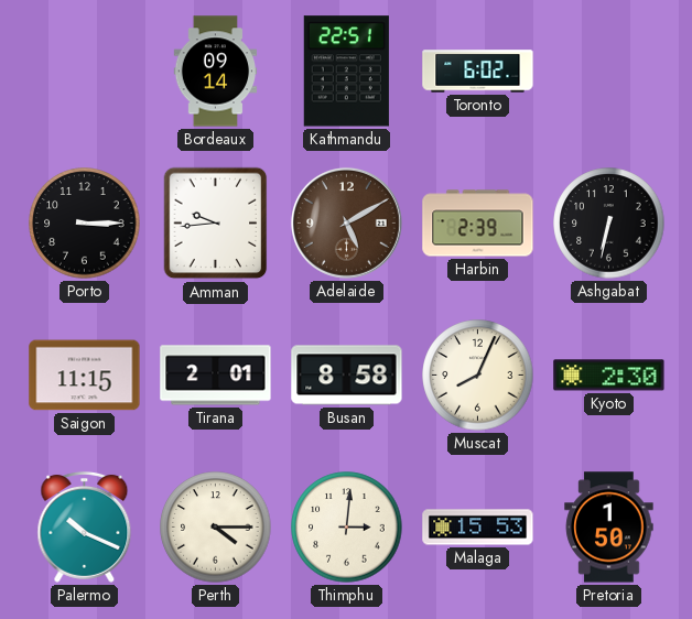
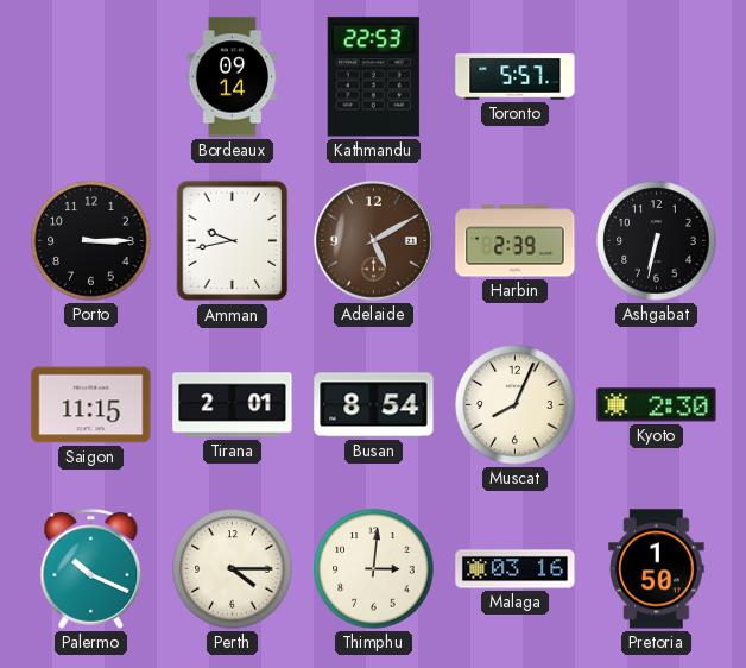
Kathmandu: 22:51 -> 22:53
Toronto: 6:02 -> 5:57
Amman: 9:44 -> 9:43
Busan: 8:58 -> 8:54
Malaga: 15:53 -> 03:16
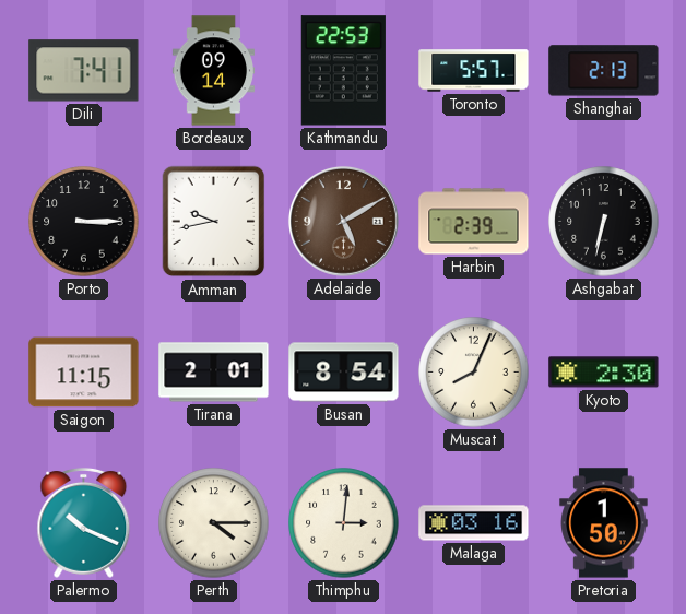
Dili: none -> 7:41
Shanghai: none -> 2:13
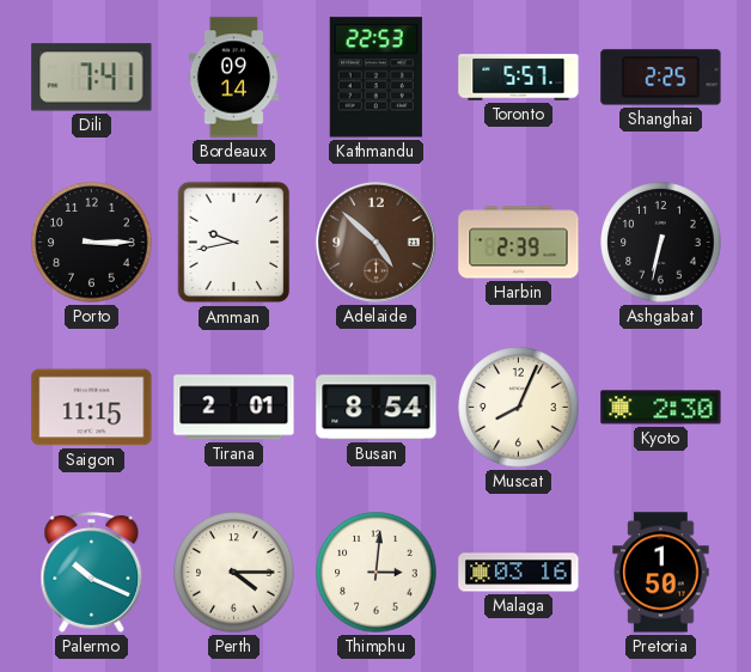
Shanghai: 2:13 -> 2:25
Adelaide: 5:10 -> 4:52
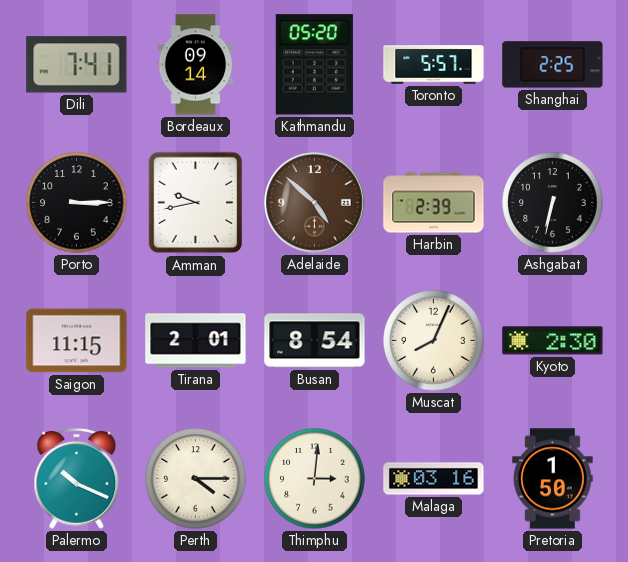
Kathmandu: 22:53 -> 05:20
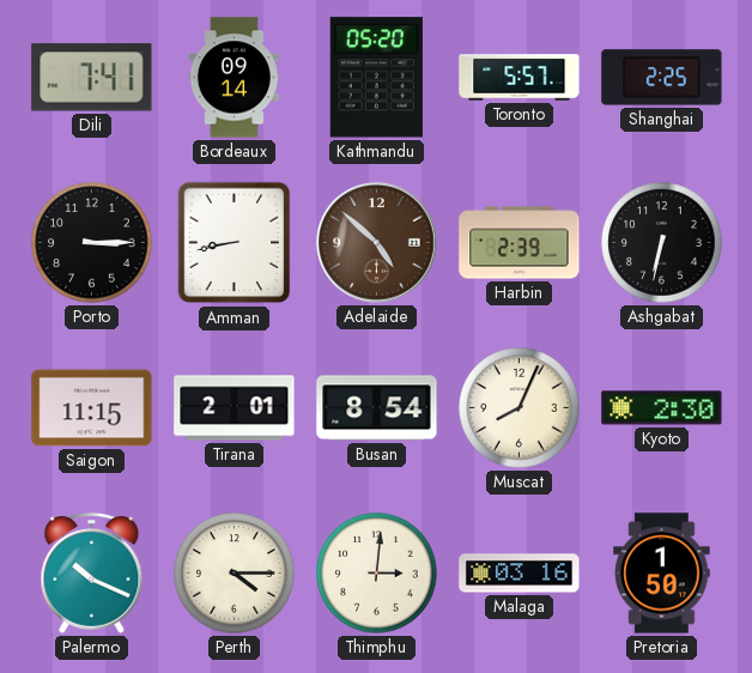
Amman: 9:43 -> 8:43
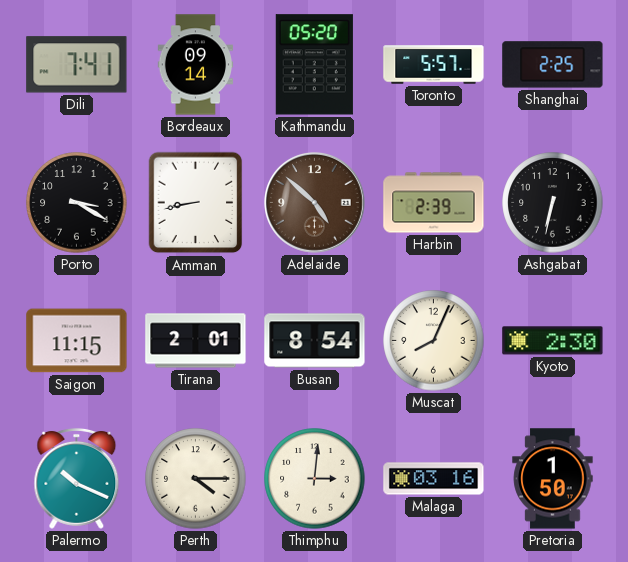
Porto: 3:15 -> 3:20
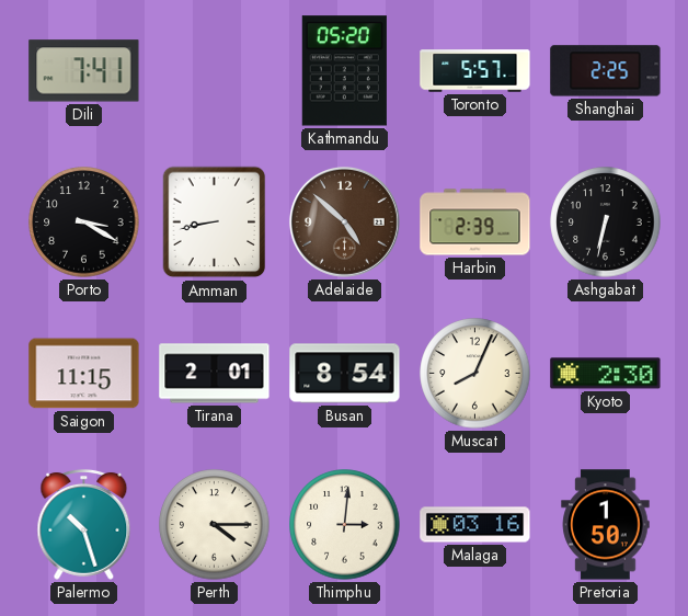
Bordeaux: 09:14 -> none
Palermo: 10:19 -> 10:27
